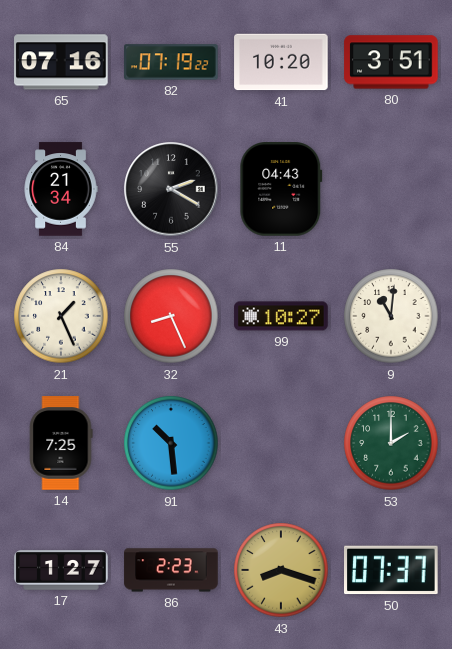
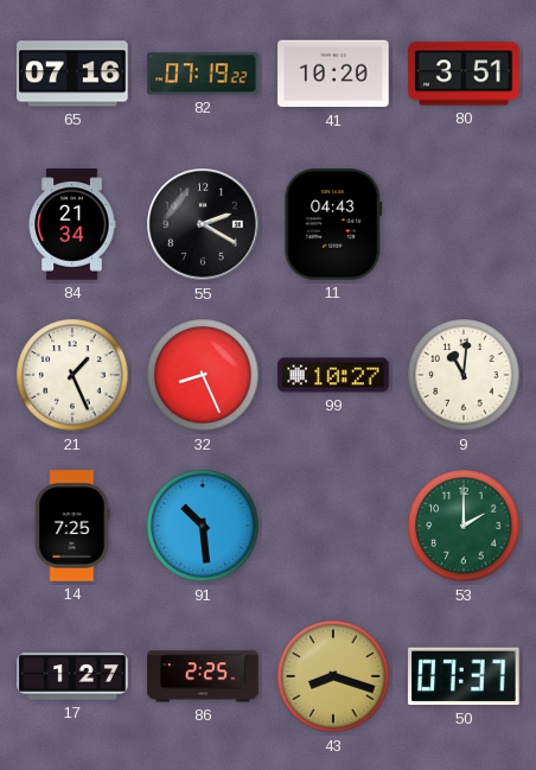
86: 2:23 -> 2:25
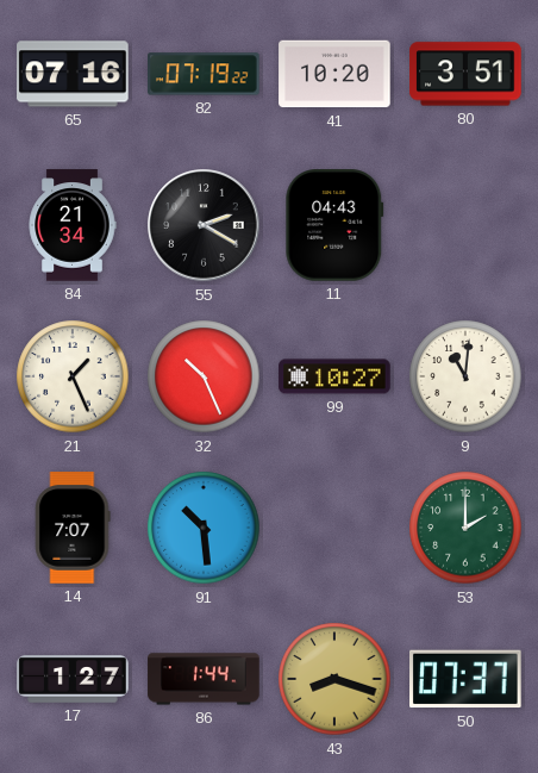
32: 8:26 -> 10:26
14: 7:25 -> 7:07
86: 2:25 -> 1:44
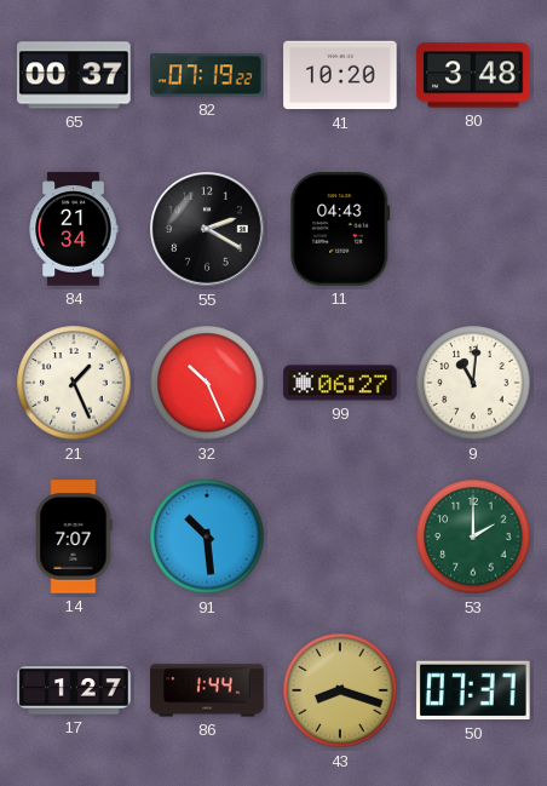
65: 07:16 -> 00:37
80: 3:51 -> 3:48
99: 10:27 -> 06:27
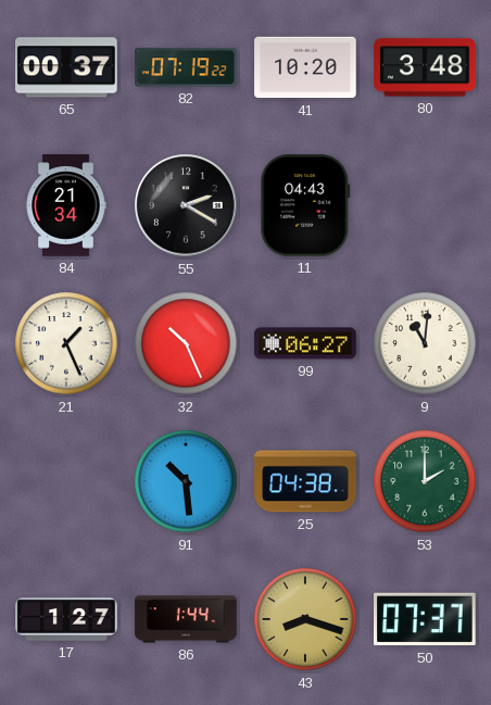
14: 7:07 -> none
25: none -> 04:38
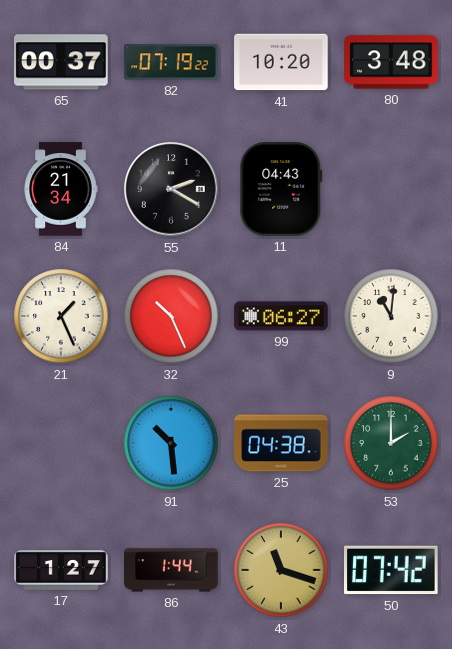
43: 8:18 -> 11:18
50: 07:37 -> 07:42
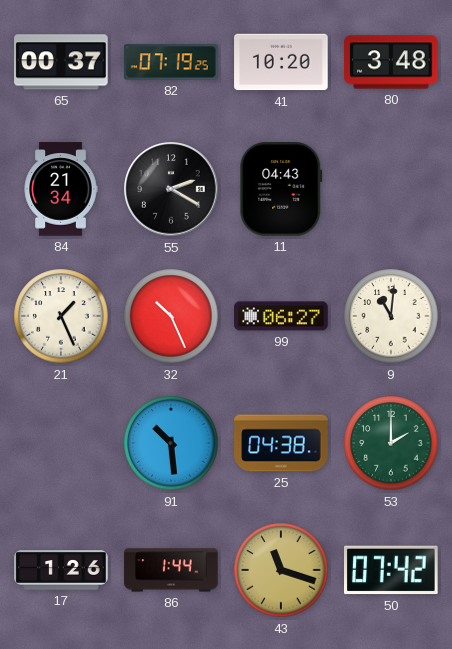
82: 07:19:22 -> 07:19:25
17: 1:27 -> 1:26
